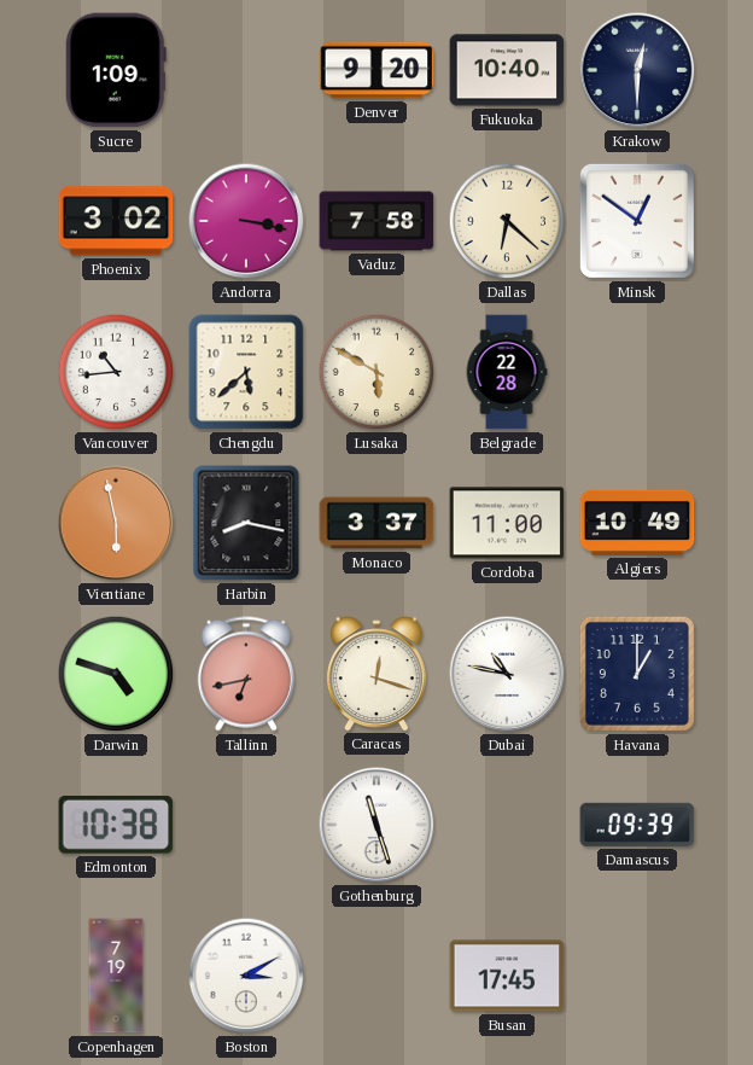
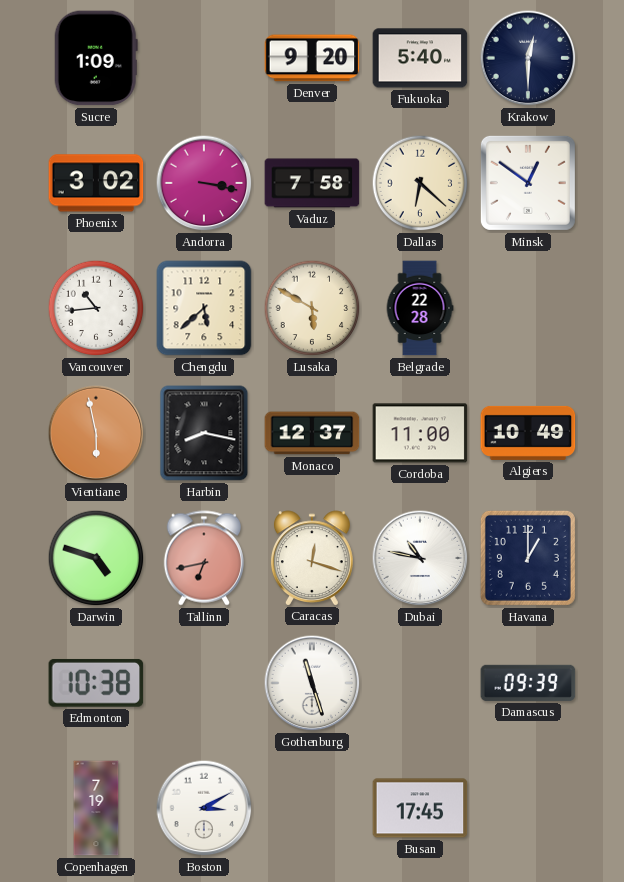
Fukuoka: 10:40 -> 5:40
Monaco: 3:37 -> 12:37
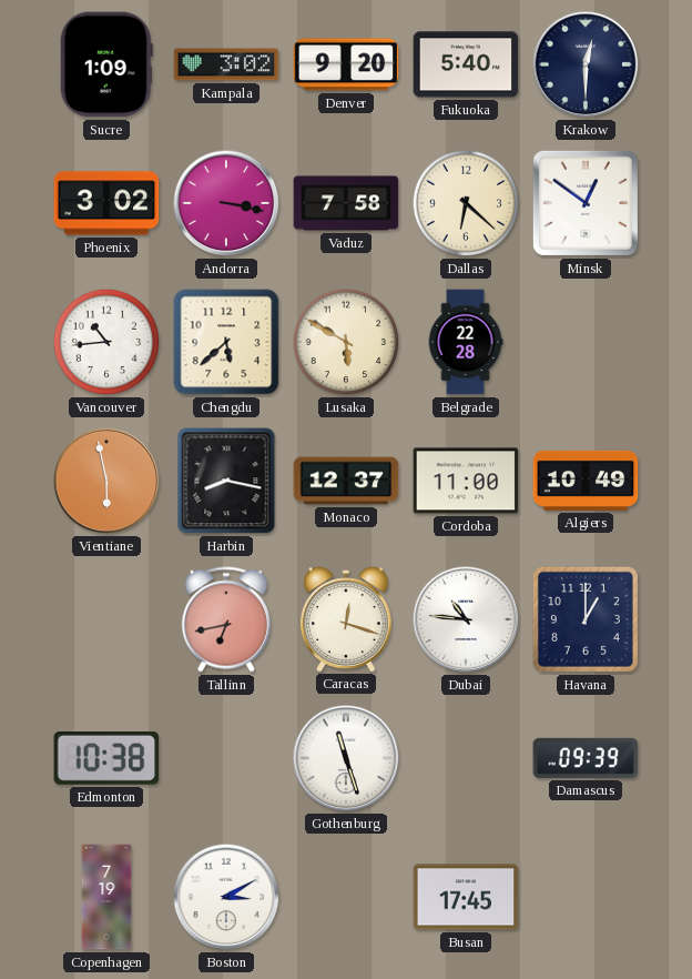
Kampala: none -> 3:02
Darwin: 4:48 -> none
Dubai: 10:47 -> 10:46
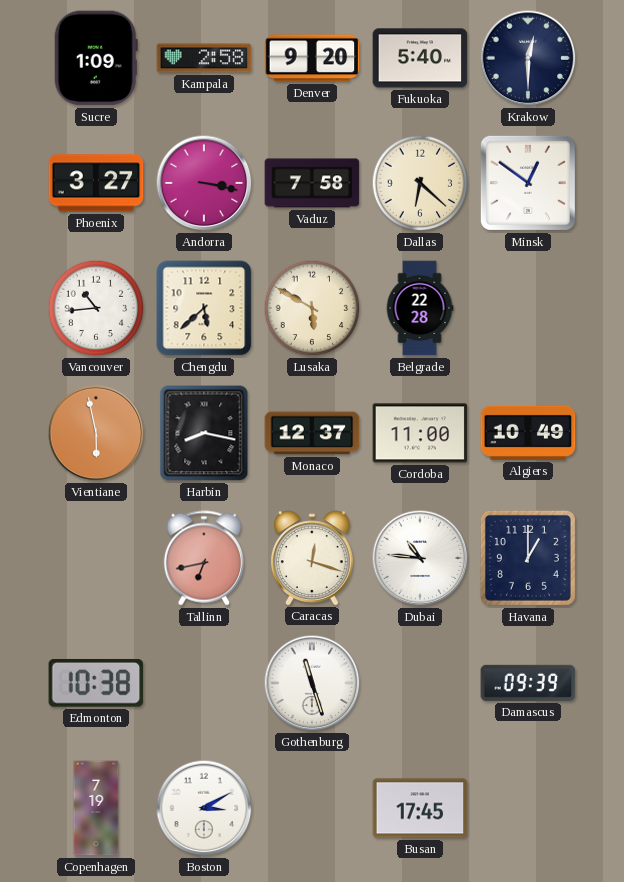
Kampala: 3:02 -> 2:58
Phoenix: 3:02 -> 3:27
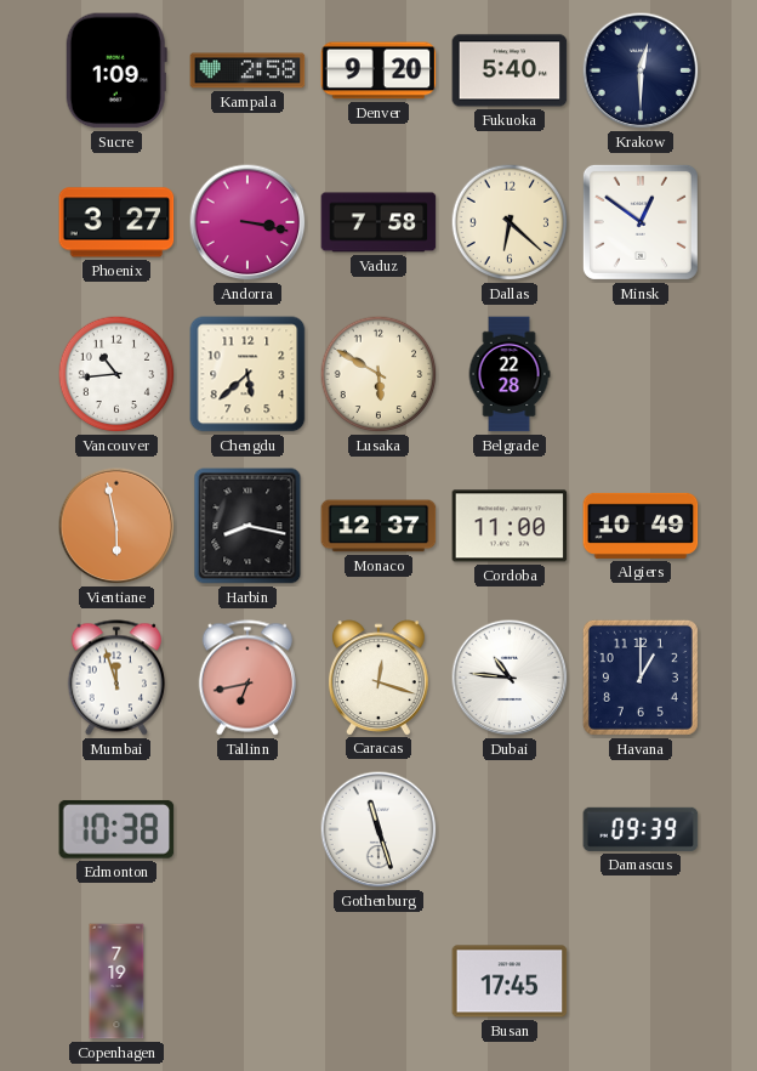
Mumbai: none -> 11:57
Boston: 3:10 -> none
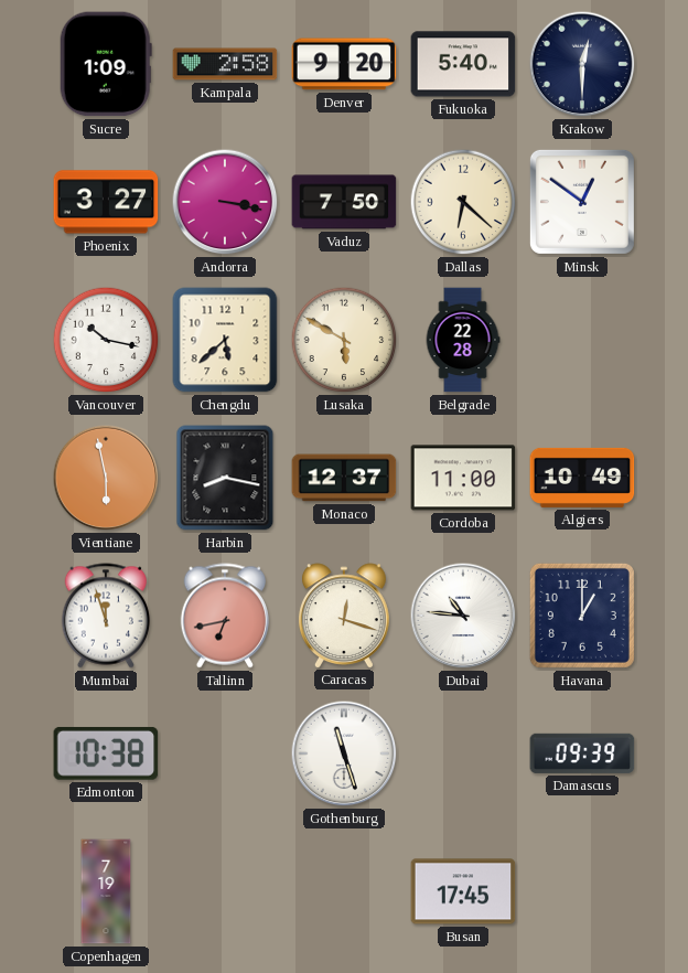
Vaduz: 7:58 -> 7:50
Vancouver: 10:44 -> 10:17
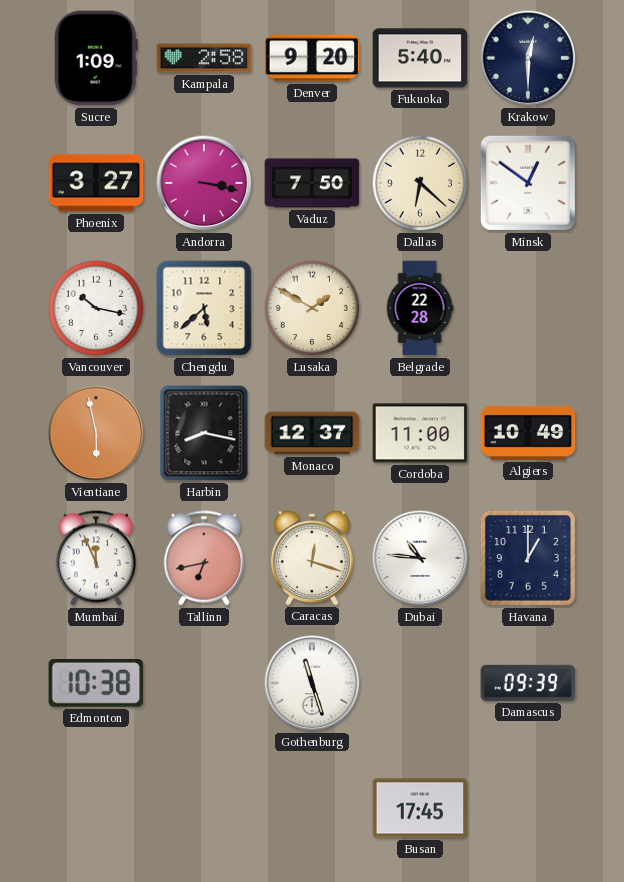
Lusaka: 5:50 -> 1:50
Mumbai: 11:57 -> 11:56
Copenhagen: 7:19 -> none
